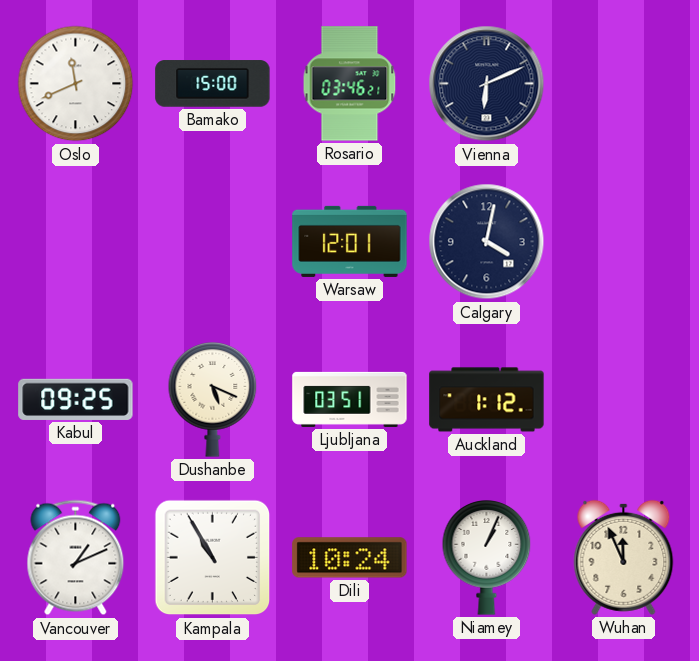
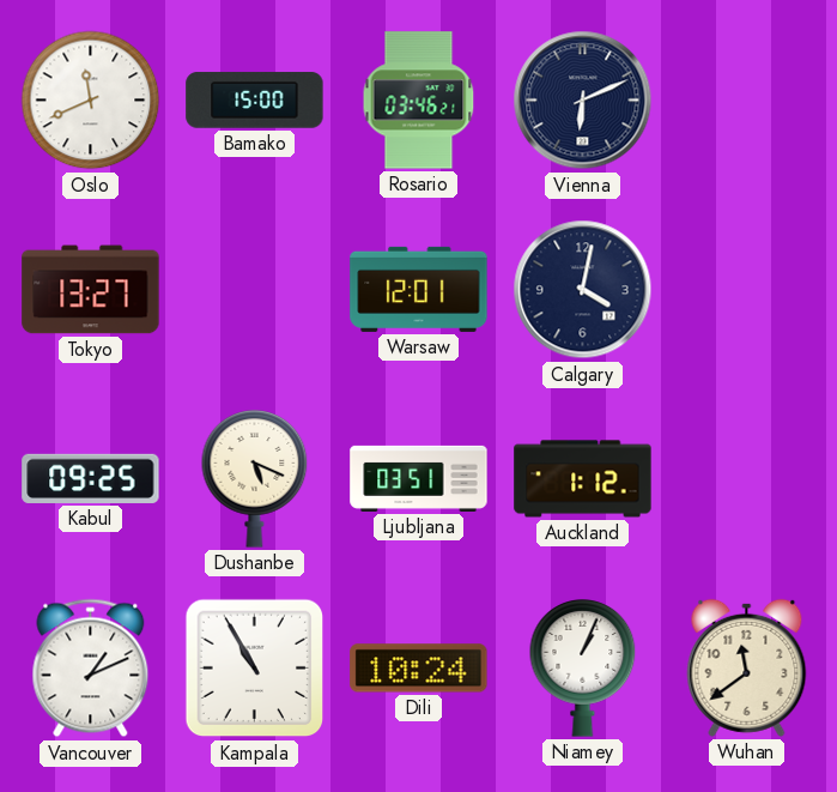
Tokyo: none -> 13:27
Wuhan: 11:56 -> 11:39
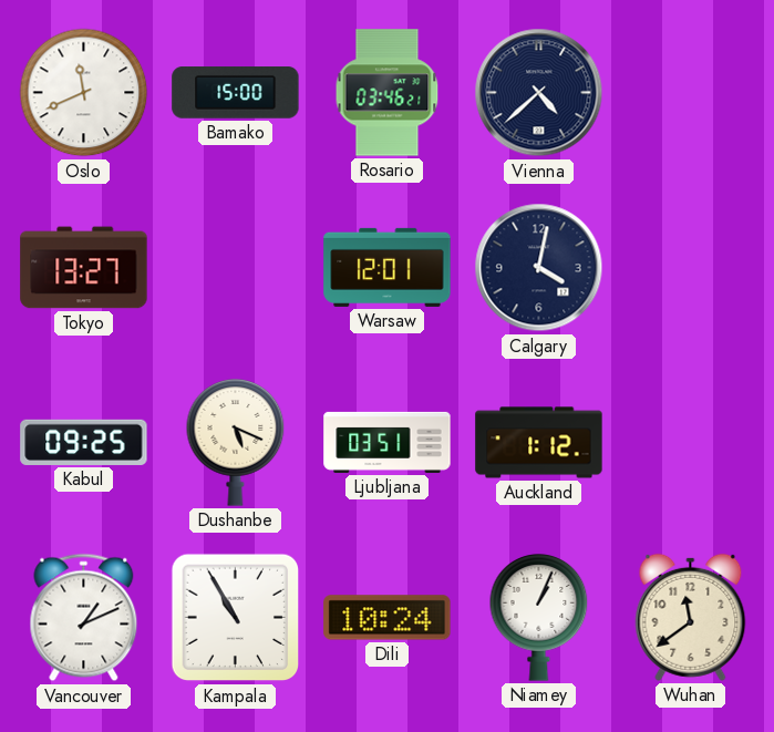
Vienna: 6:11 -> 4:38
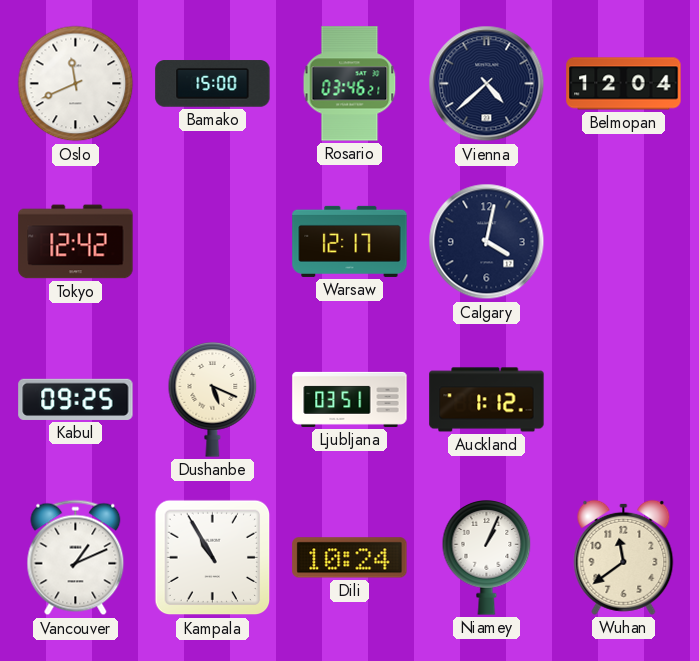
Belmopan: none -> 12:04
Tokyo: 13:27 -> 12:42
Warsaw: 12:01 -> 12:17
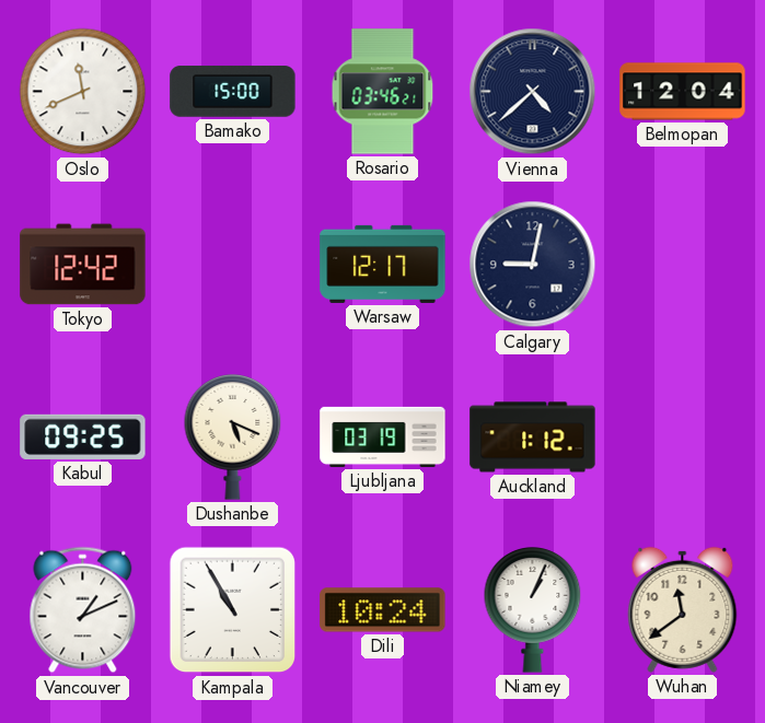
Calgary: 4:02 -> 9:02
Ljubljana: 03:51 -> 03:19
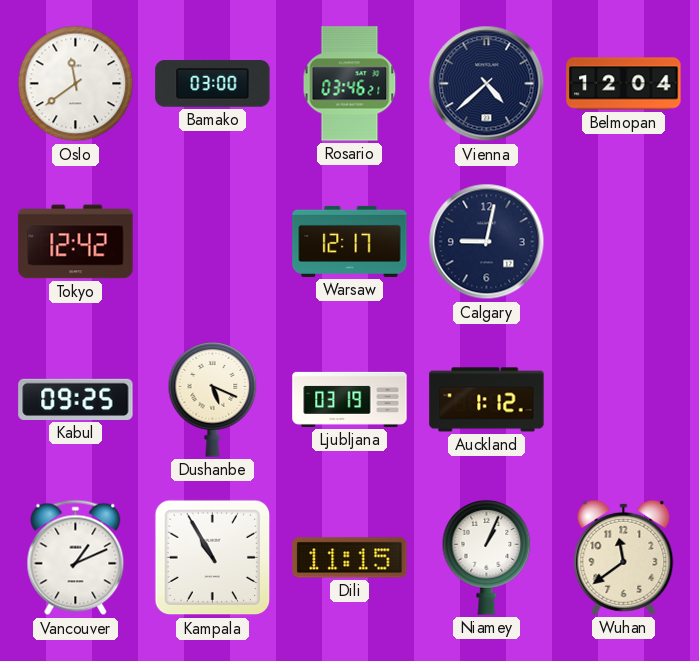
Oslo: 11:41 -> 11:39
Bamako: 15:00 -> 03:00
Dili: 10:24 -> 11:15
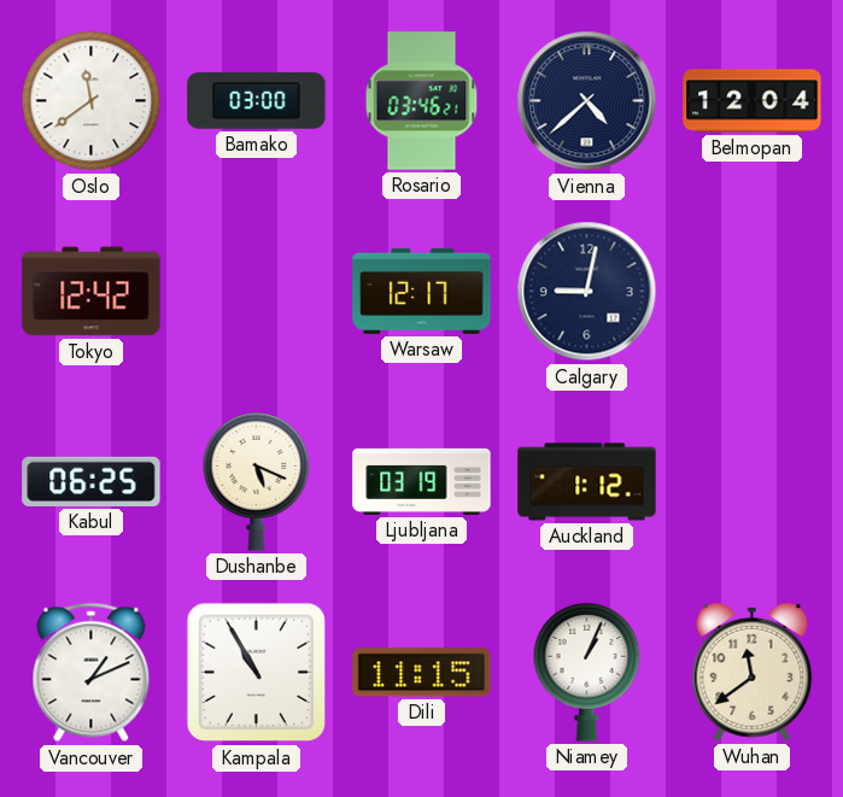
Kabul: 09:25 -> 06:25
